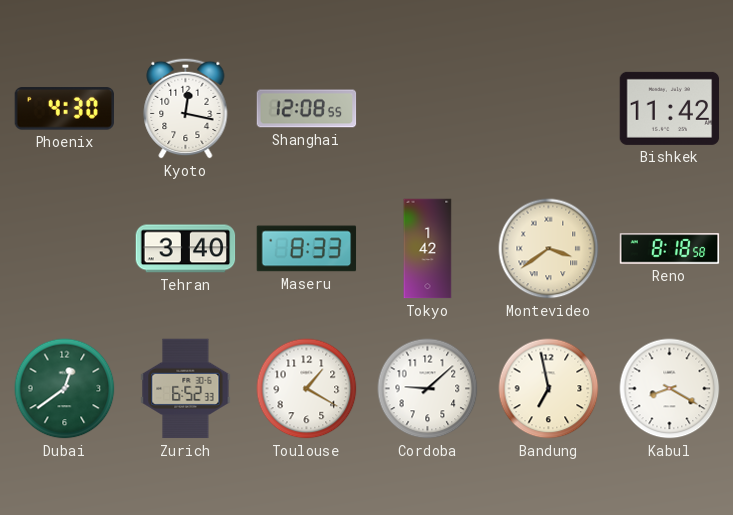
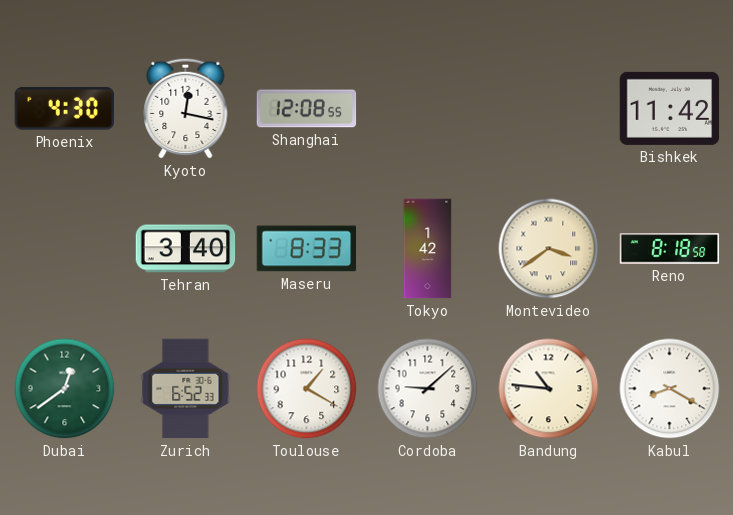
Bandung: 6:58 -> 10:46
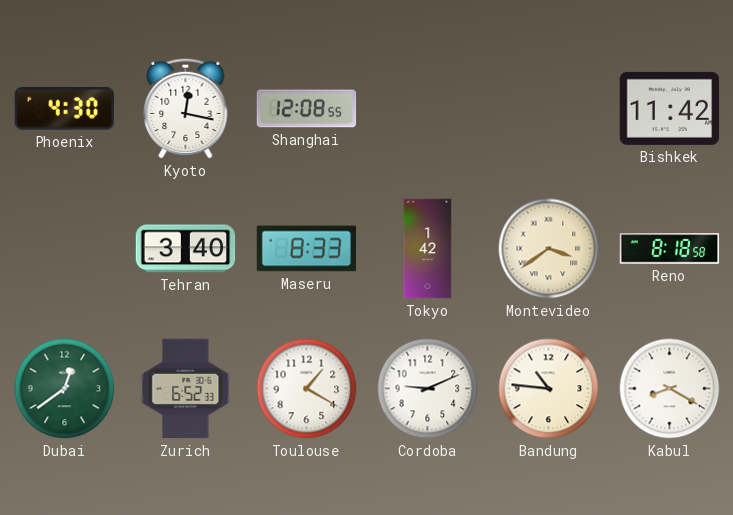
Cordoba: 9:08 -> 9:11
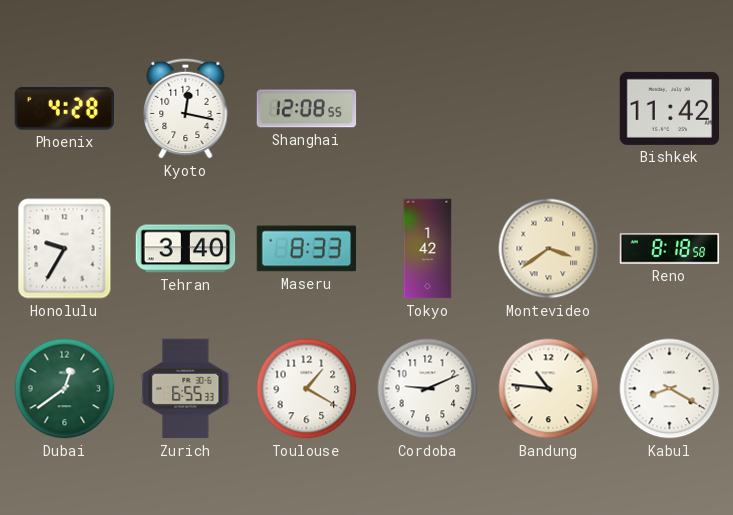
Phoenix: 4:30 -> 4:28
Honolulu: none -> 9:35
Zurich: 6:52 -> 6:55
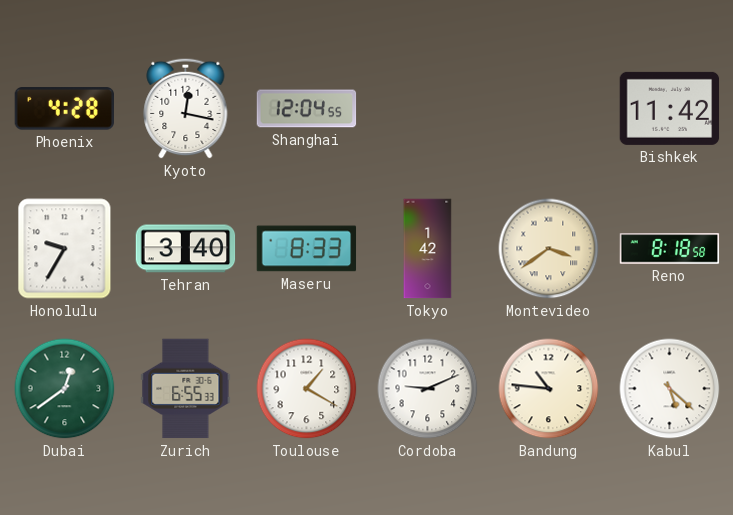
Shanghai: 12:08 -> 12:04
Kabul: 8:20 -> 5:22
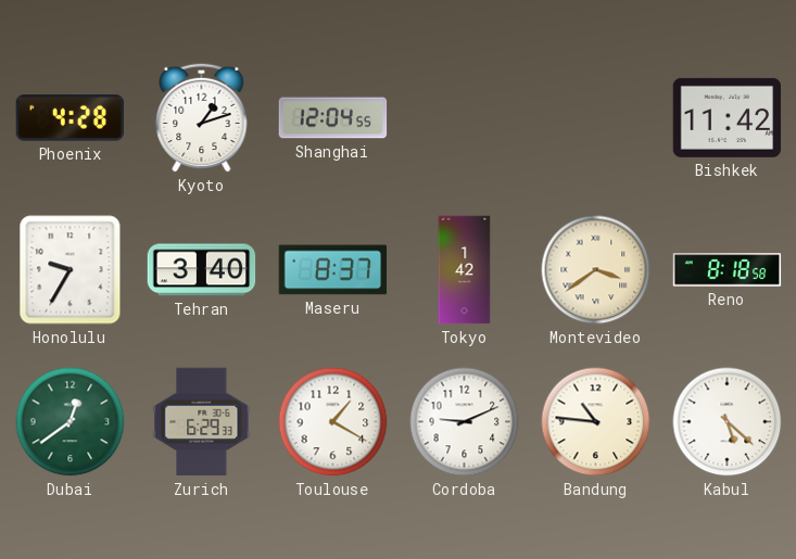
Kyoto: 12:17 -> 1:12
Maseru: 8:33 -> 8:37
Zurich: 6:55 -> 6:29
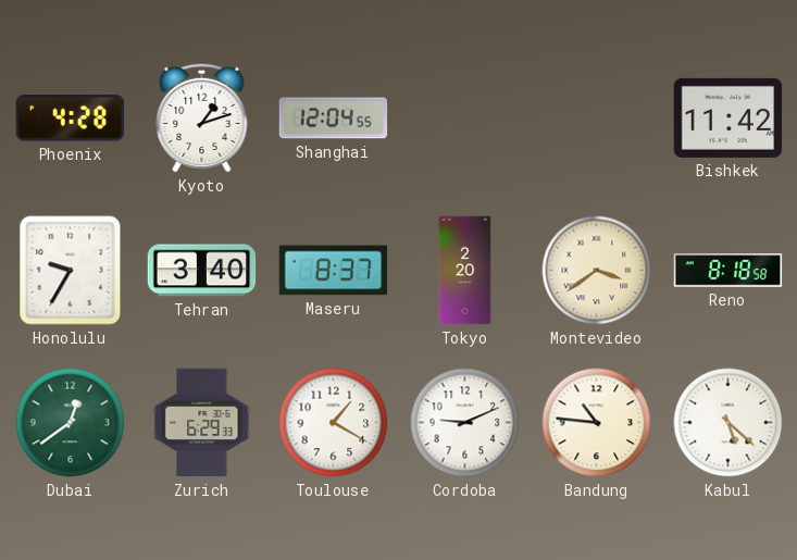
Tokyo: 1:42 -> 2:20
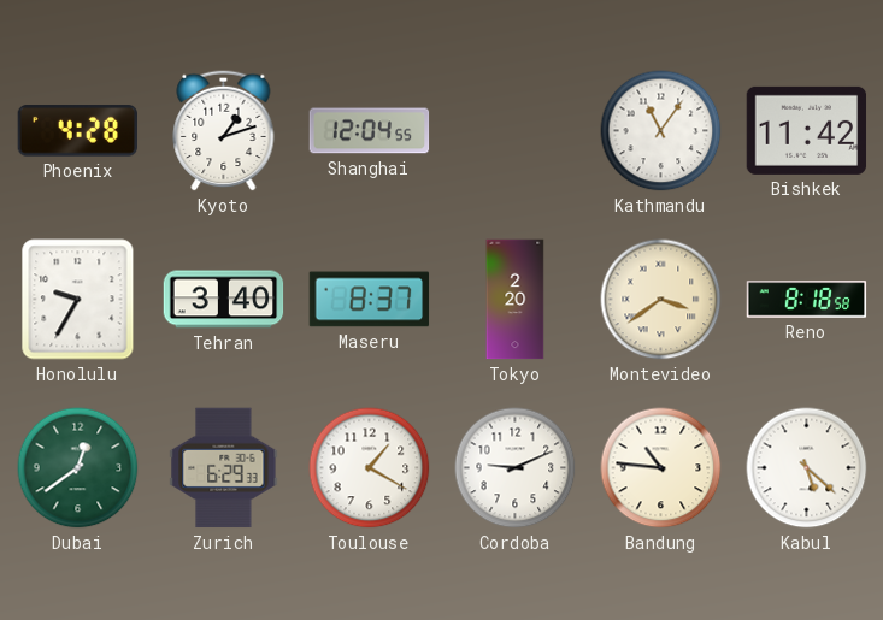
Kathmandu: none -> 11:06
